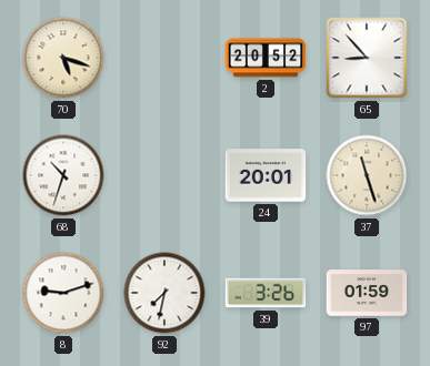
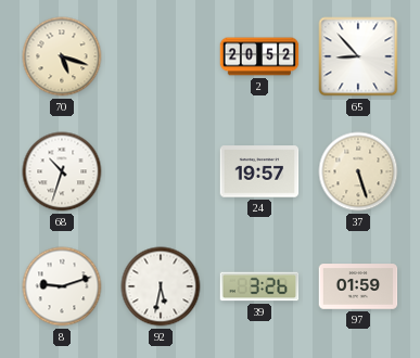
24: 20:01 -> 19:57
37: 11:27 -> 5:27
92: 7:32 -> 5:32
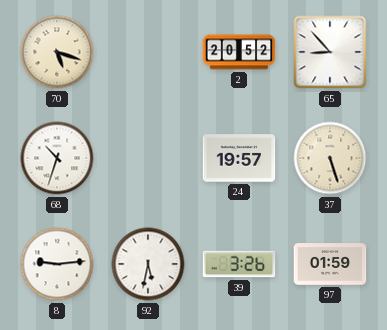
8: 9:12 -> 9:14
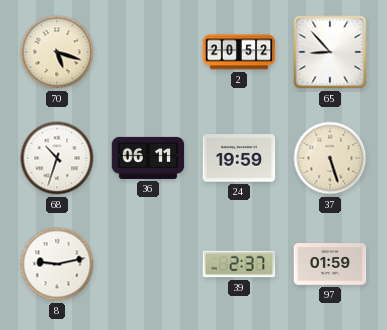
36: none -> 06:11
24: 19:57 -> 19:59
8: 9:14 -> 9:13
92: 5:32 -> none
39: 3:26 -> 2:37
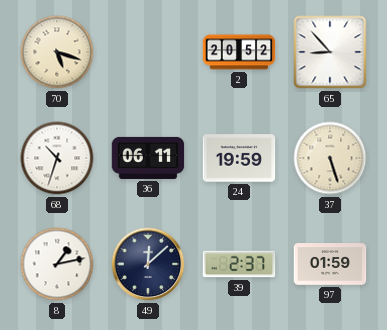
8: 9:13 -> 1:13
49: none -> 12:08
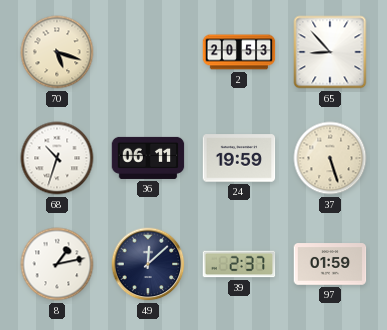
2: 20:52 -> 20:53
